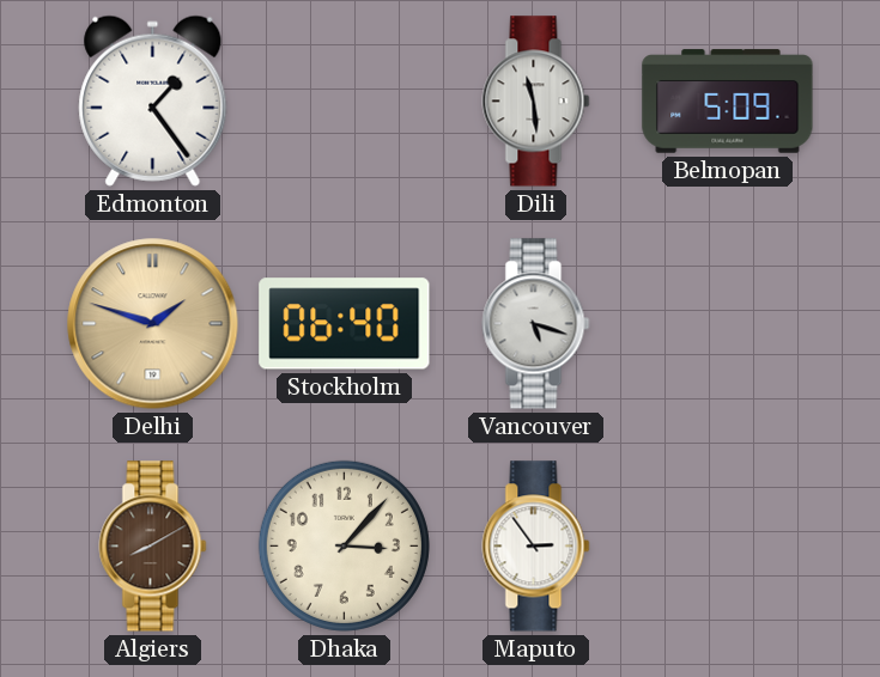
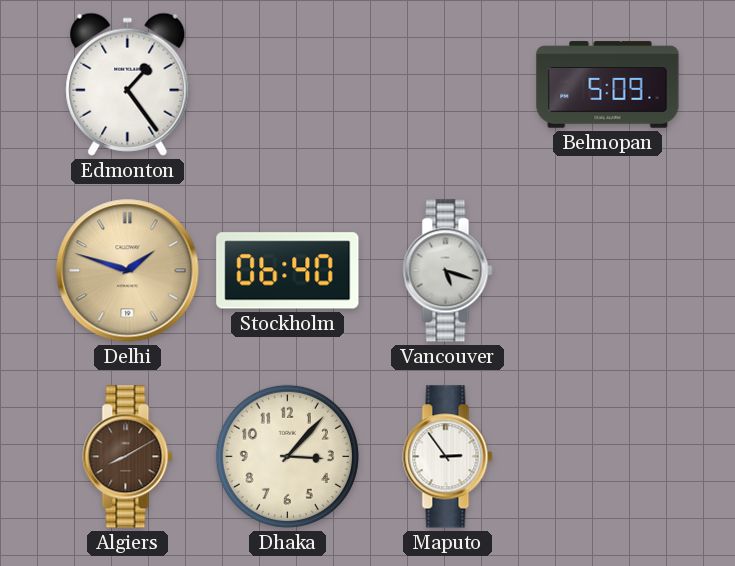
Dili: 11:29 -> none
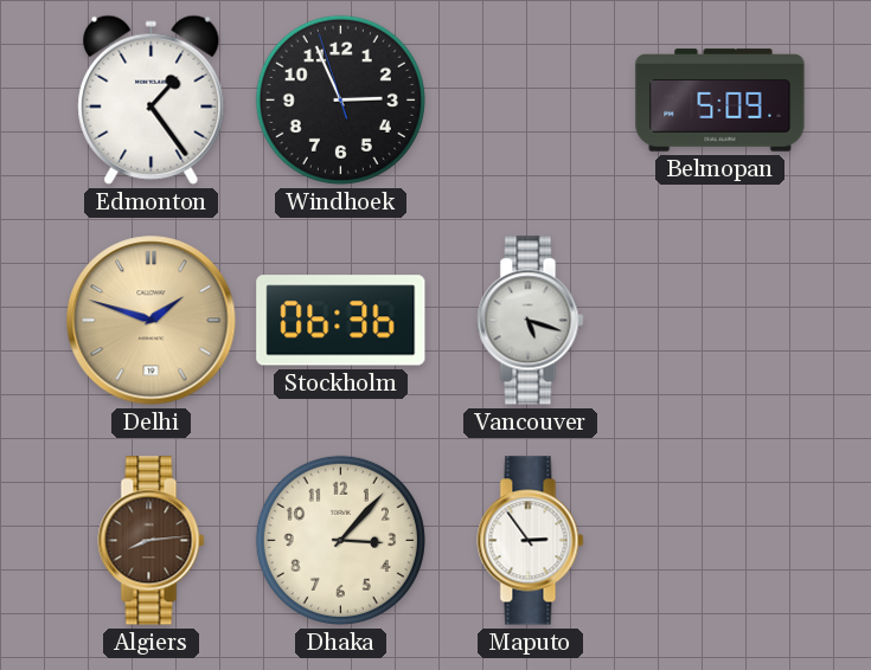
Windhoek: none -> 2:55
Stockholm: 06:40 -> 06:36
Algiers: 8:10 -> 8:14
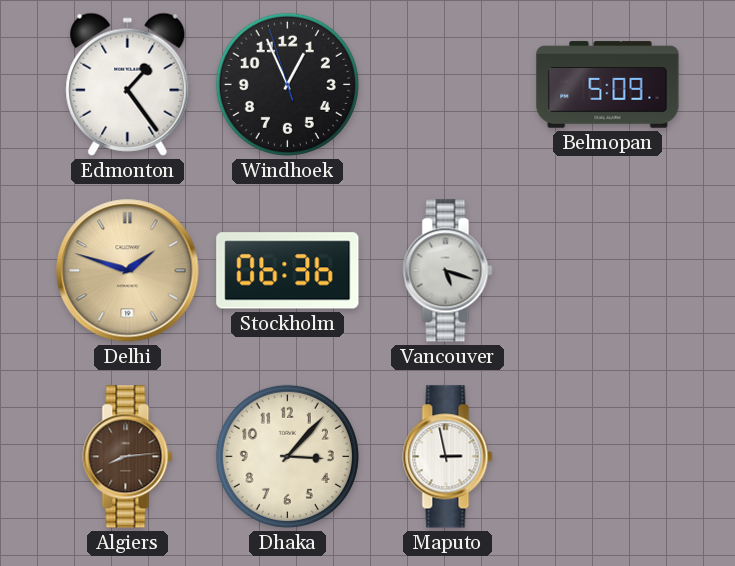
Windhoek: 2:55 -> 12:55
Maputo: 2:54 -> 2:58
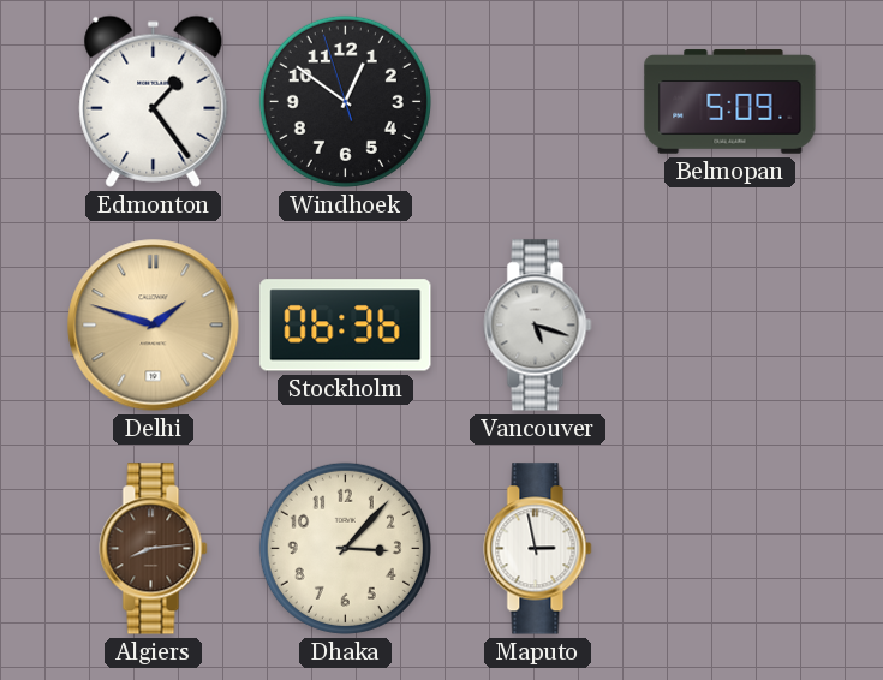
Windhoek: 12:55 -> 12:50
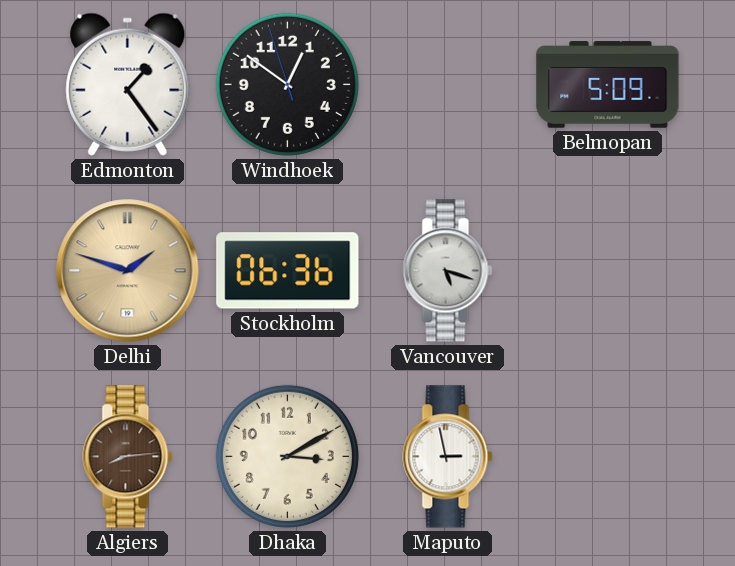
Dhaka: 3:07 -> 3:10
